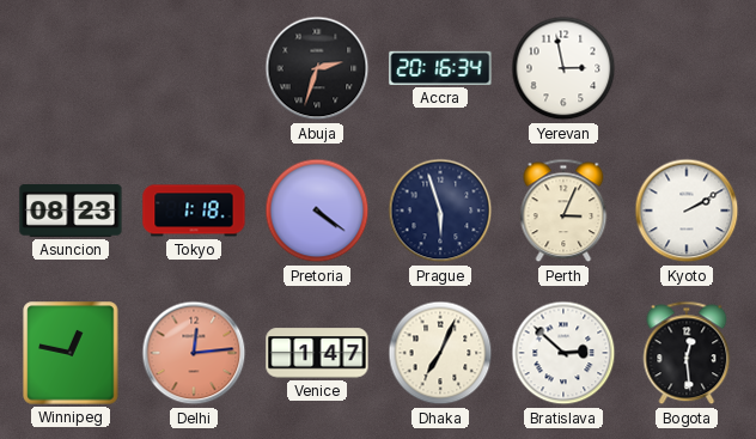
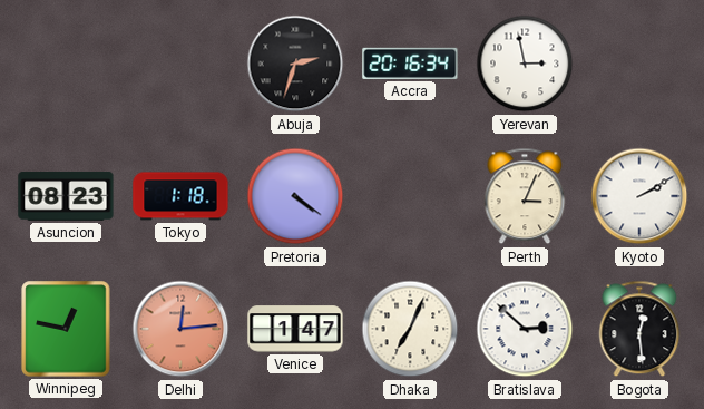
Prague: 5:57 -> none
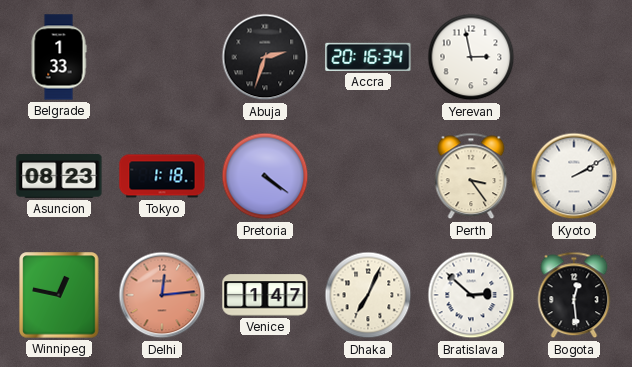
Belgrade: none -> 1:33
Perth: 3:04 -> 3:24
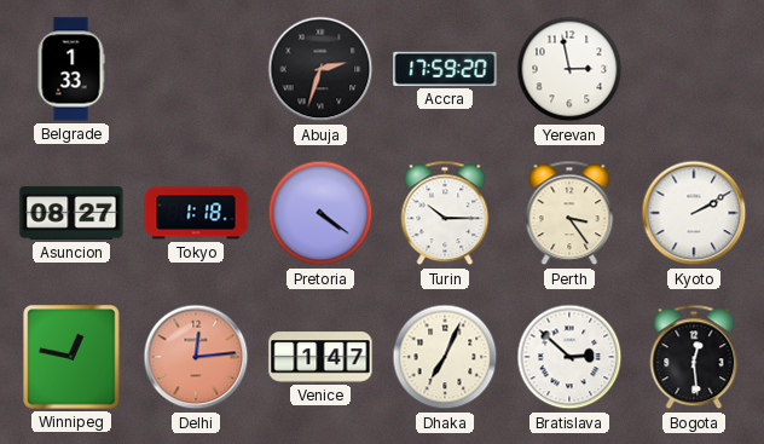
Accra: 20:16 -> 17:59
Asuncion: 08:23 -> 08:27
Turin: none -> 10:15
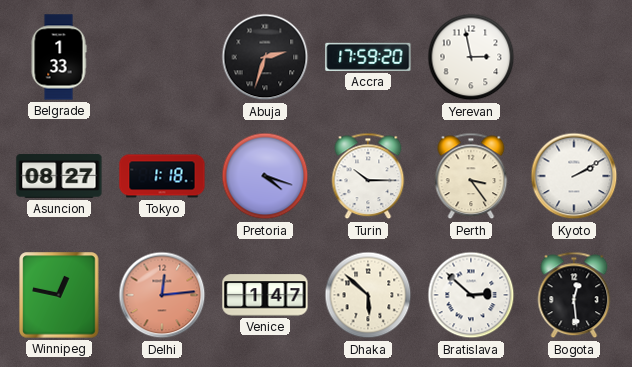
Pretoria: 4:21 -> 4:18
Dhaka: 7:04 -> 5:52
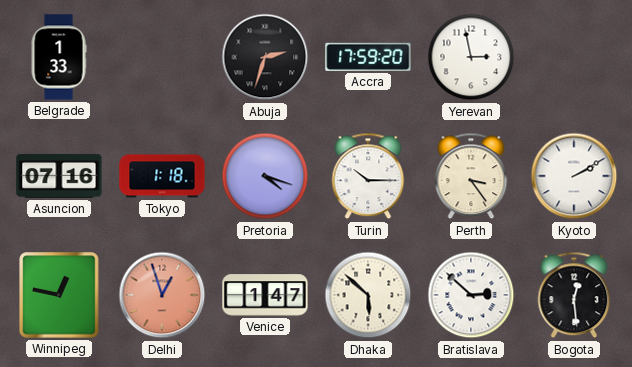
Asuncion: 08:27 -> 07:16
Delhi: 12:14 -> 12:57
